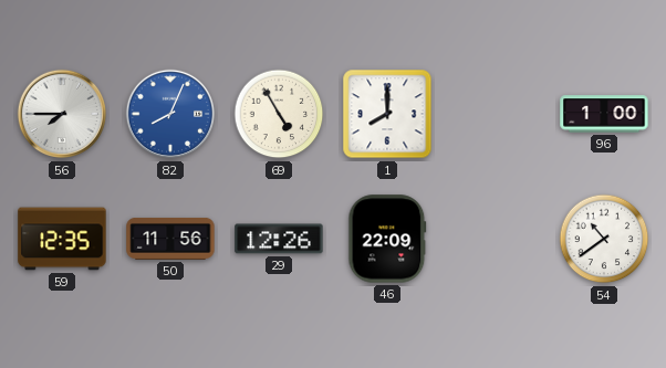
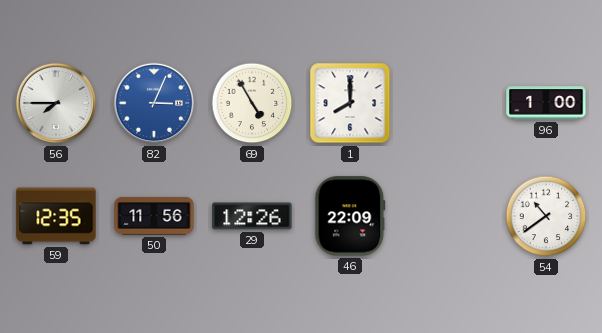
82: 8:04 -> 3:04
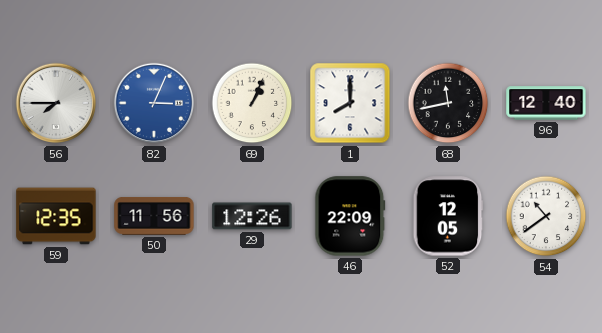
69: 4:55 -> 1:04
68: none -> 11:43
96: 1:00 -> 12:40
52: none -> 12:05
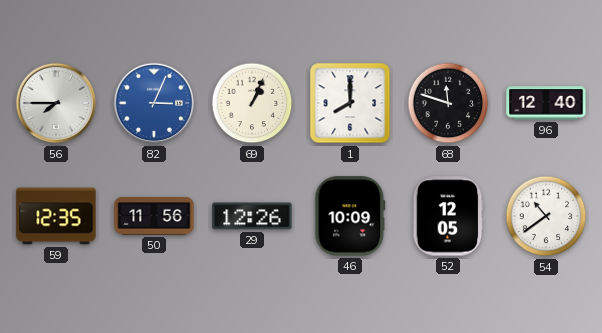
68: 11:43 -> 11:48
46: 22:09 -> 10:09
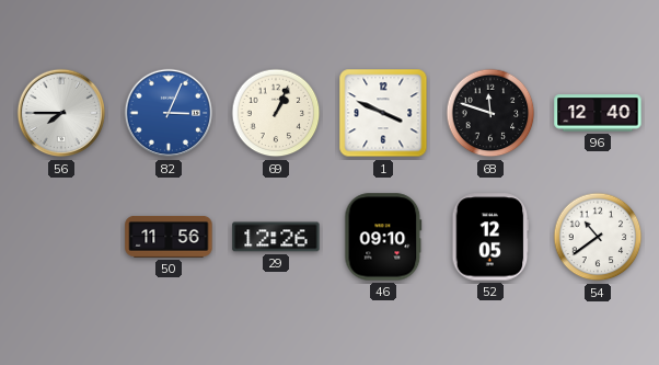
1: 8:00 -> 3:49
59: 12:35 -> none
46: 10:09 -> 09:10
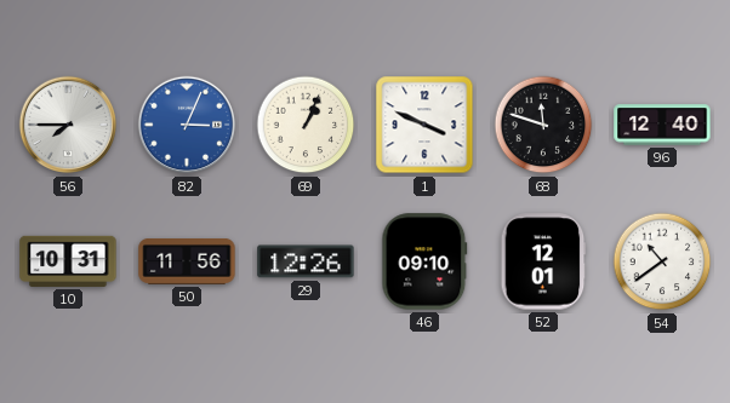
10: none -> 10:31
52: 12:05 -> 12:01
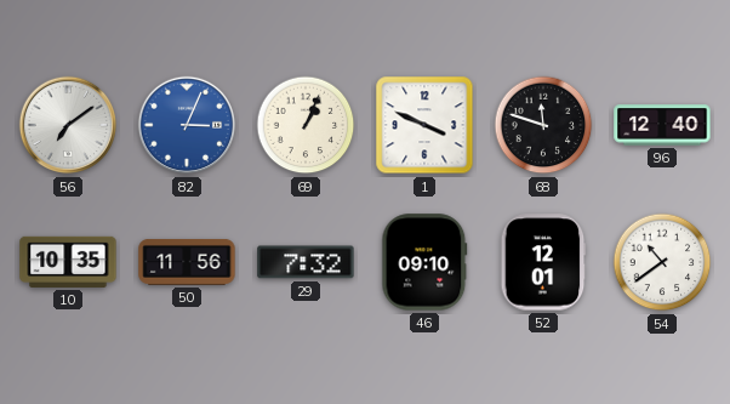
56: 7:45 -> 7:09
10: 10:31 -> 10:35
29: 12:26 -> 7:32
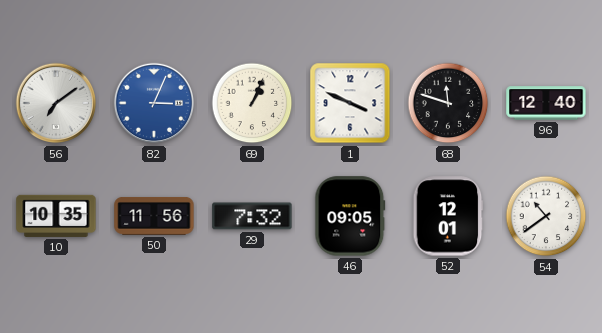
46: 09:10 -> 09:05
